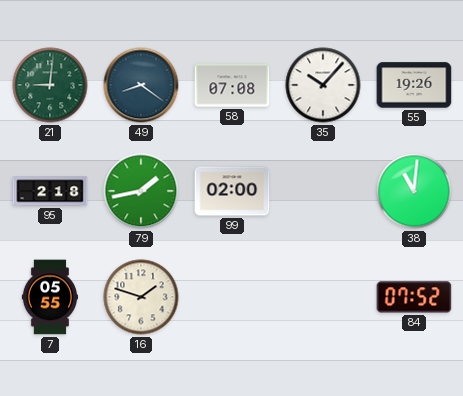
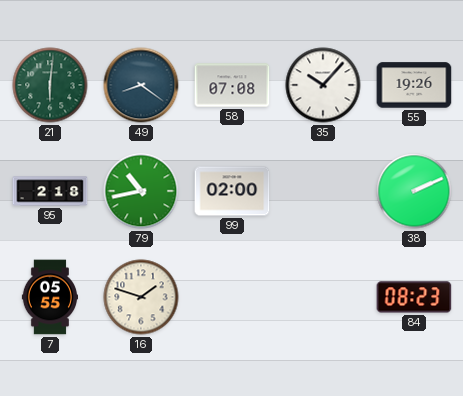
21: 9:01 -> 6:01
79: 1:43 -> 10:43
38: 11:01 -> 2:11
84: 07:52 -> 08:23
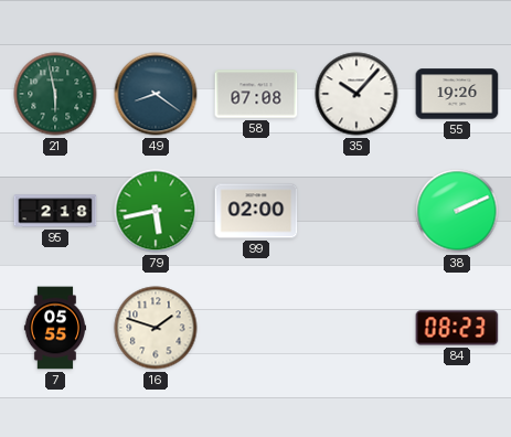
21: 6:01 -> 5:58
79: 10:43 -> 5:43
